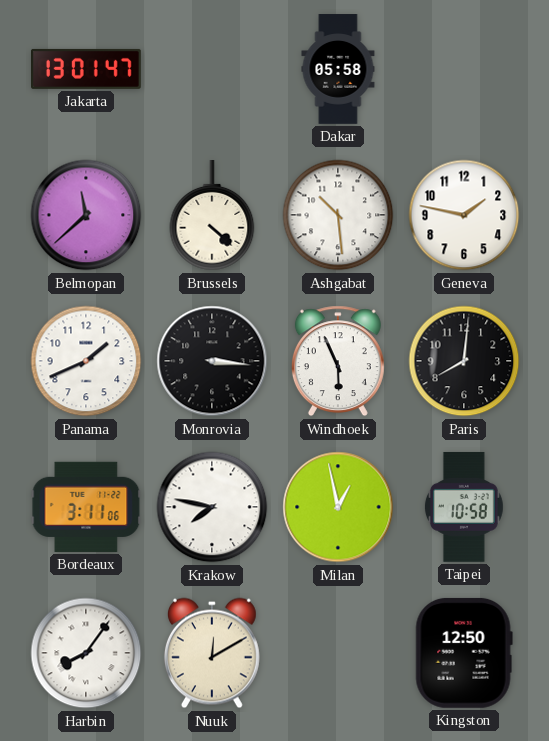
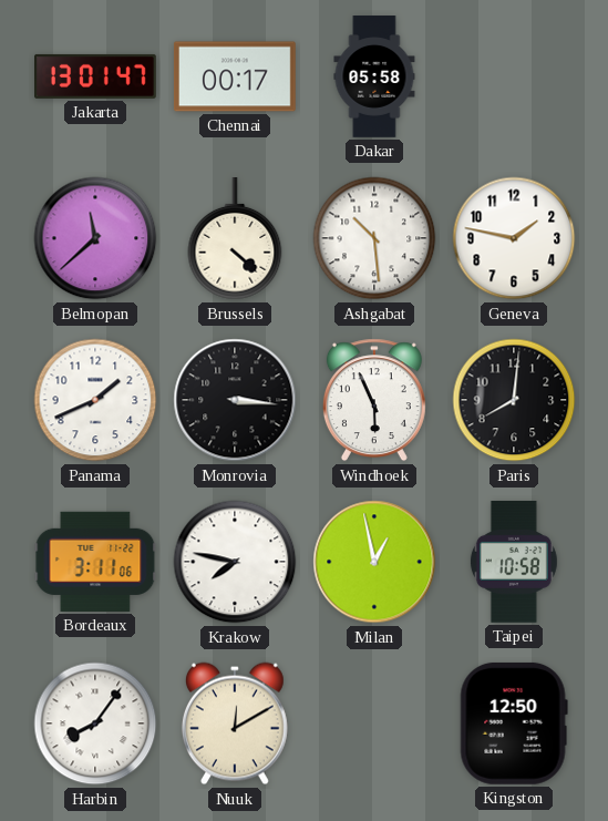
Chennai: none -> 00:17
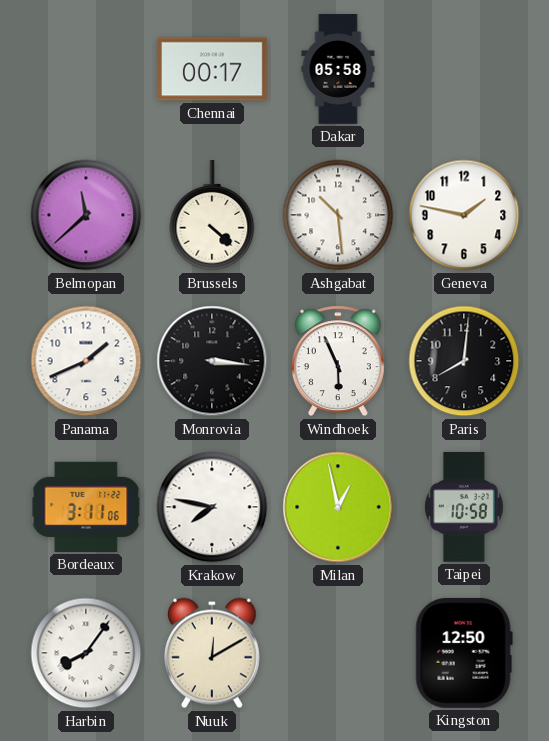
Jakarta: 13:01 -> none
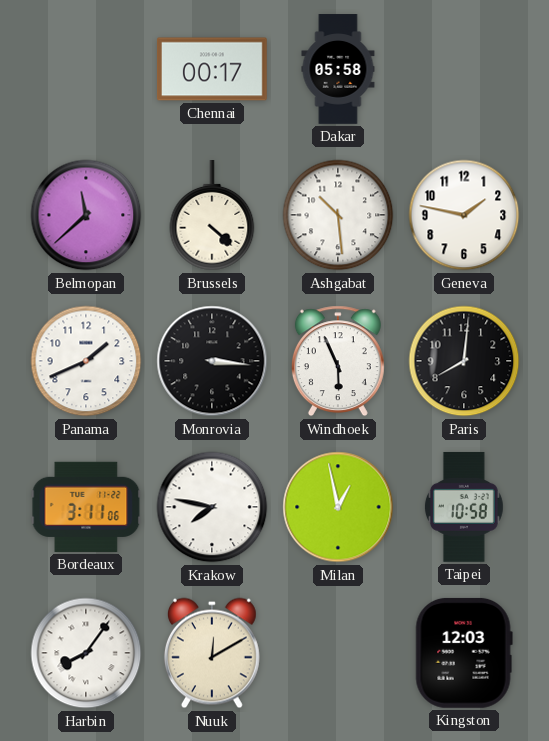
Kingston: 12:50 -> 12:03
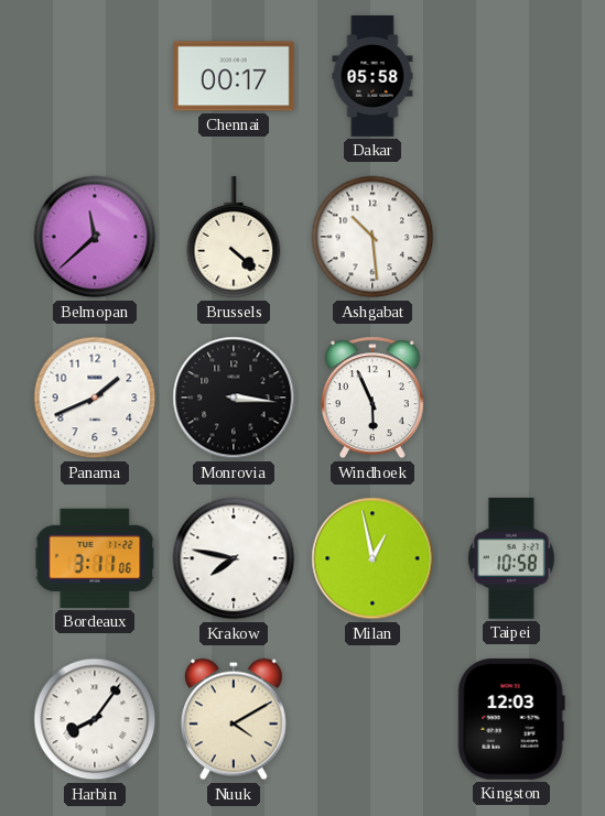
Geneva: 1:47 -> none
Paris: 8:01 -> none
Nuuk: 12:10 -> 4:10
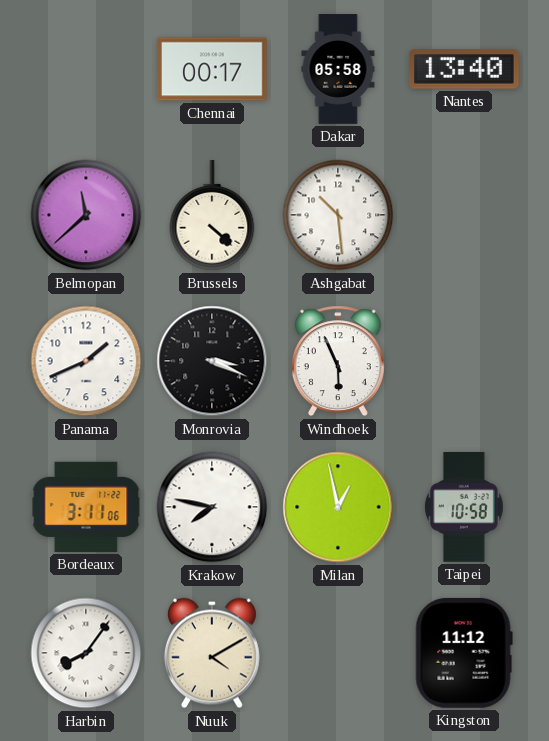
Nantes: none -> 13:40
Monrovia: 3:16 -> 3:19
Kingston: 12:03 -> 11:12
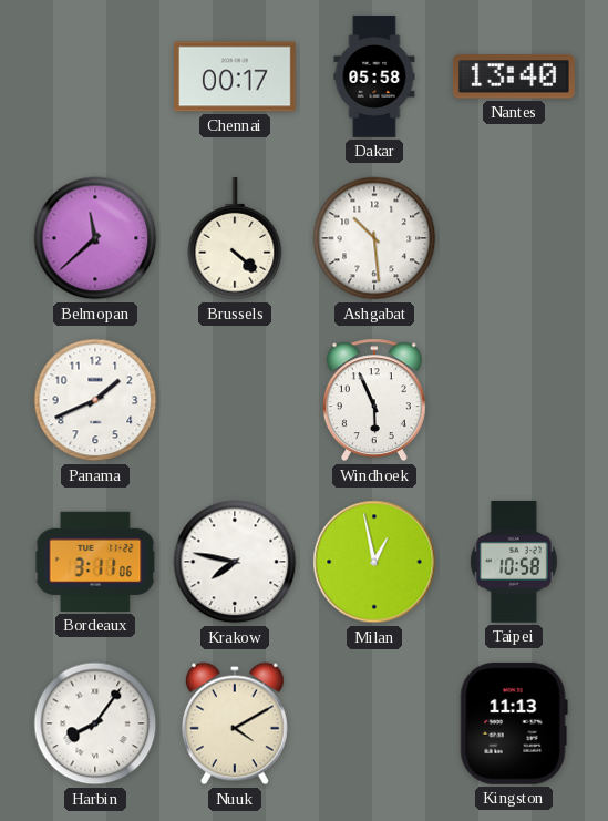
Monrovia: 3:19 -> none
Kingston: 11:12 -> 11:13
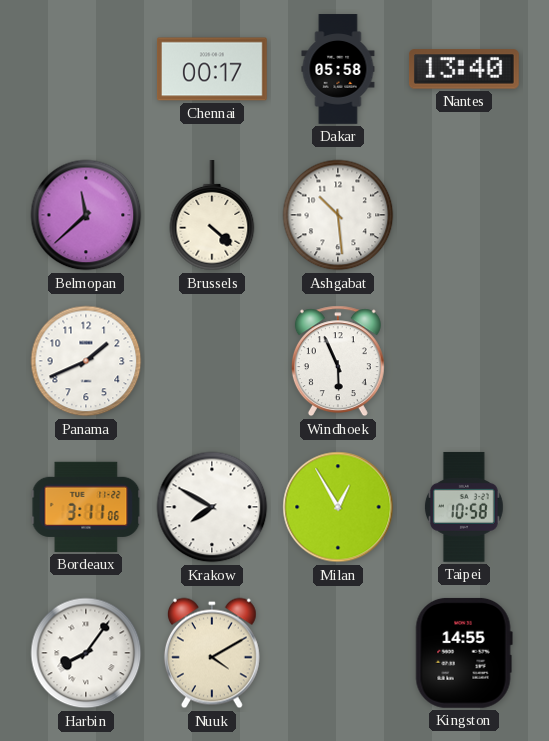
Krakow: 7:47 -> 7:50
Milan: 12:58 -> 12:55
Kingston: 11:13 -> 14:55
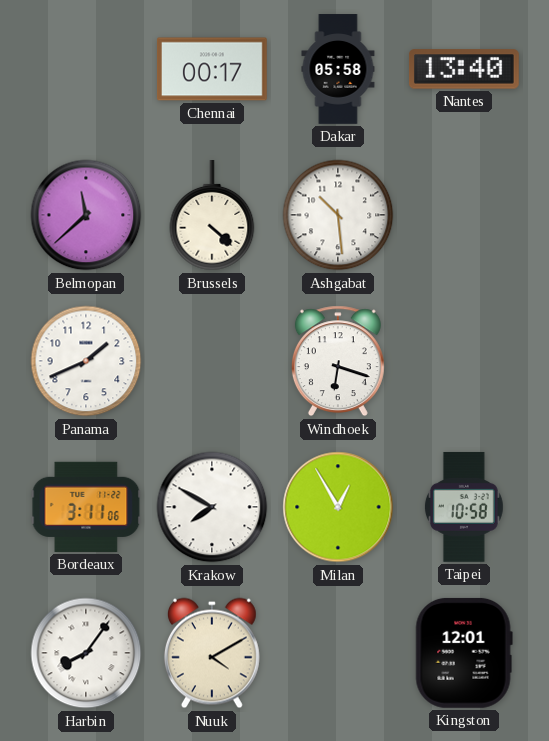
Windhoek: 5:56 -> 6:18
Kingston: 14:55 -> 12:01
